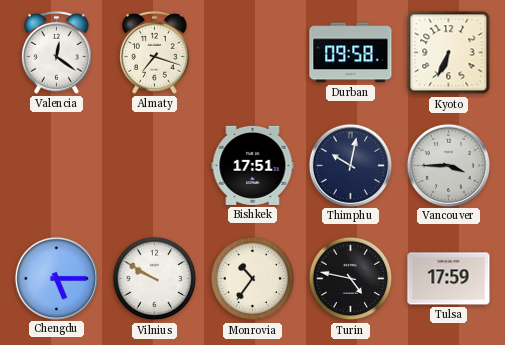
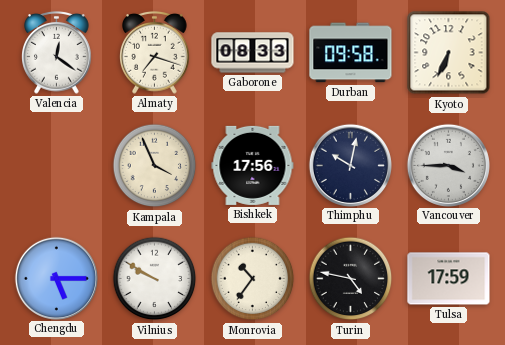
Gaborone: none -> 08:33
Kampala: none -> 3:56
Bishkek: 17:51 -> 17:56
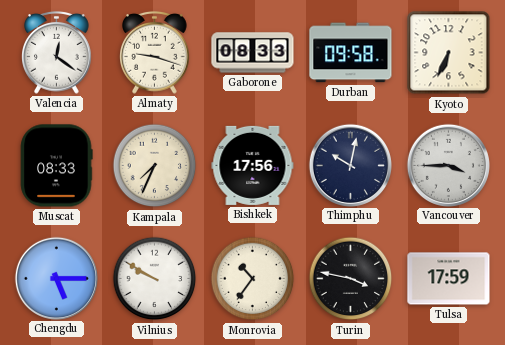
Almaty: 7:18 -> 9:18
Muscat: none -> 08:33
Kampala: 3:56 -> 7:34
Turin: 4:47 -> 3:47
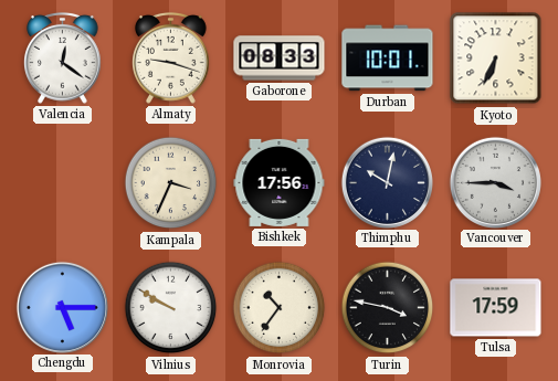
Durban: 09:58 -> 10:01
Muscat: 08:33 -> none
Kampala: 7:34 -> 3:34
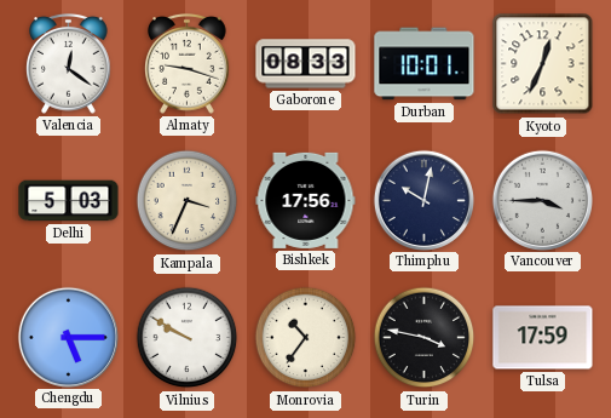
Kyoto: 6:34 -> 12:34
Delhi: none -> 5:03
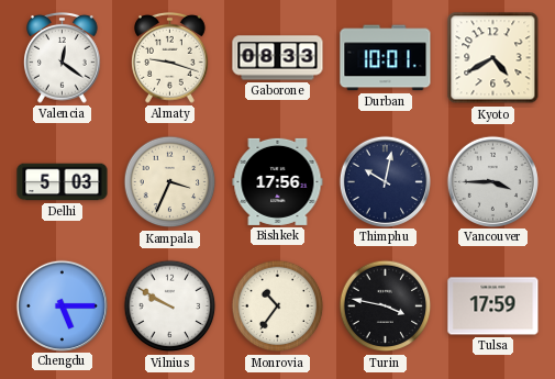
Kyoto: 12:34 -> 4:40
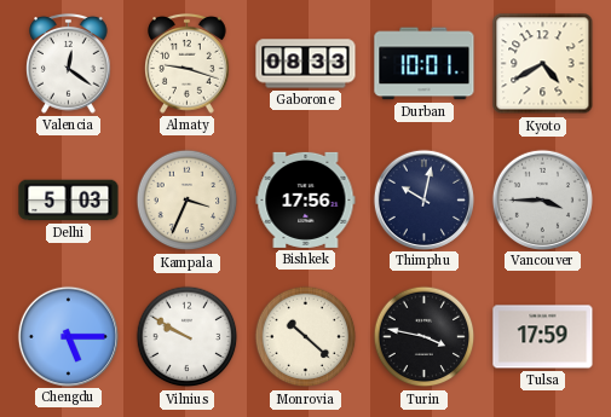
Monrovia: 10:36 -> 10:22
